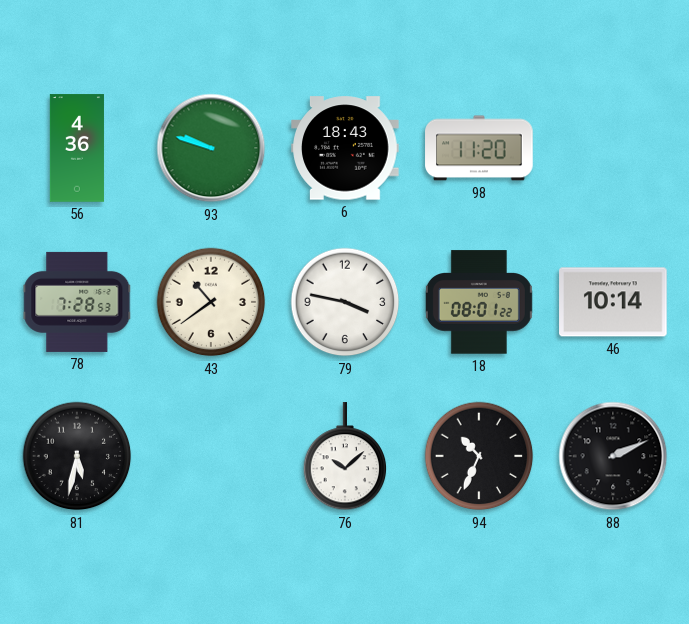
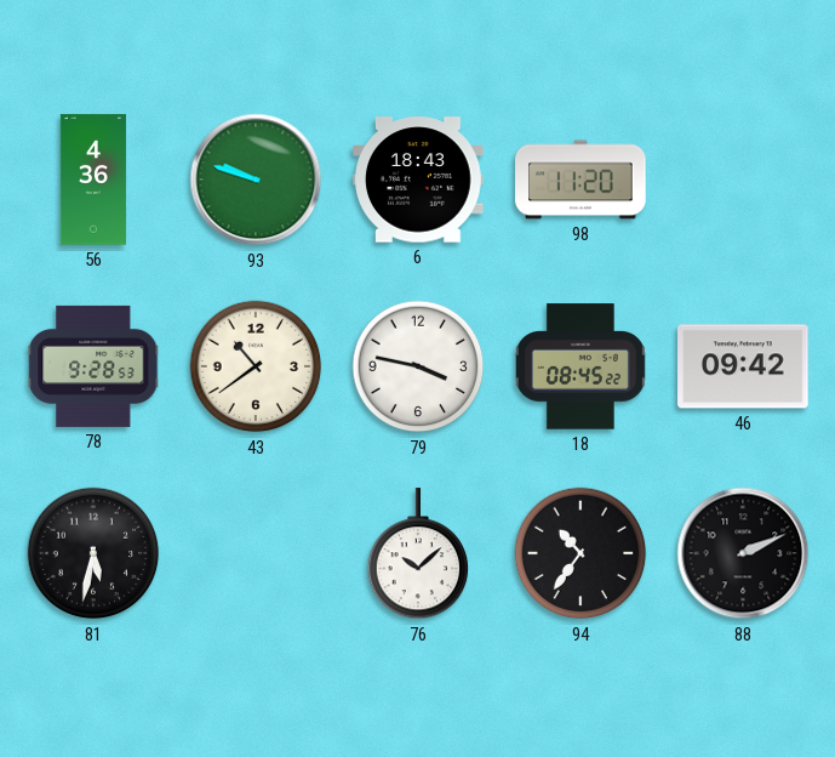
78: 7:28 -> 9:28
18: 08:01 -> 08:45
46: 10:14 -> 09:42
94: 10:34 -> 10:36
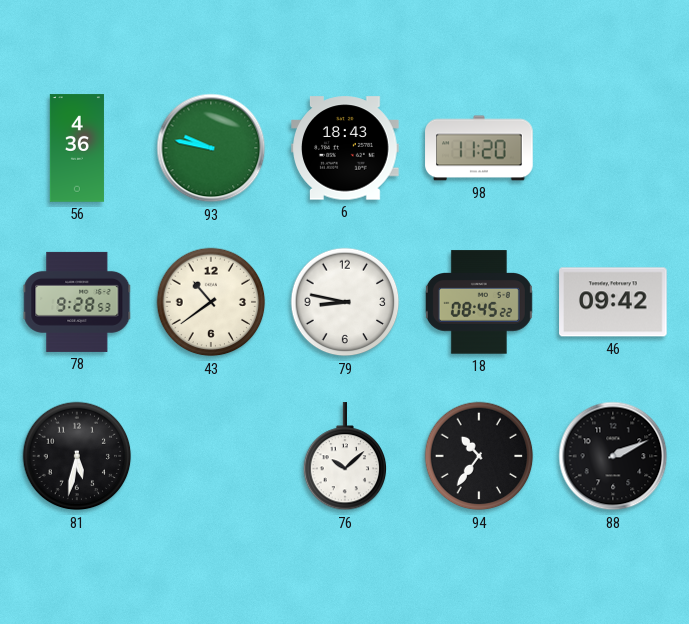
93: 9:48 -> 9:47
79: 3:47 -> 8:47
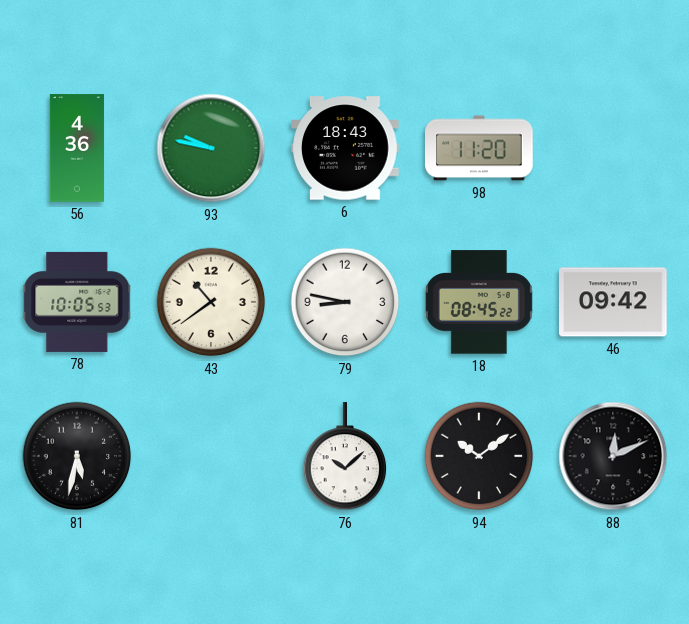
78: 9:28 -> 10:05
94: 10:36 -> 10:09
88: 2:11 -> 12:11
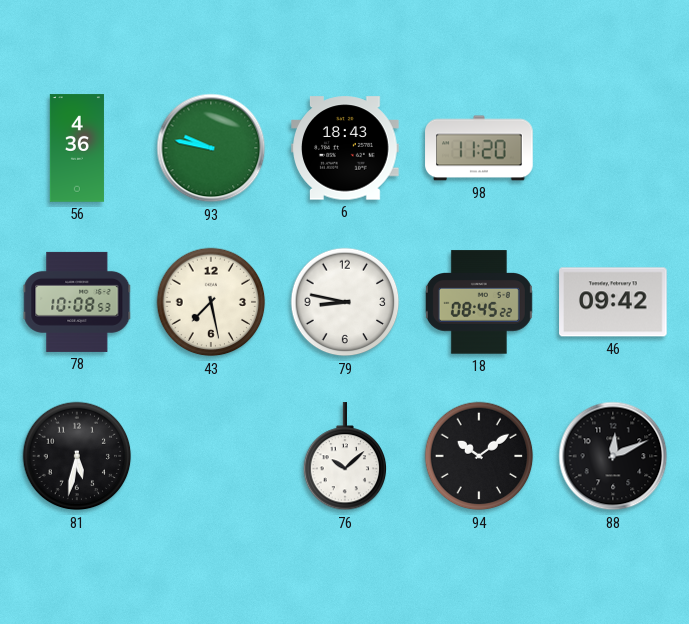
78: 10:05 -> 10:08
43: 10:39 -> 7:28
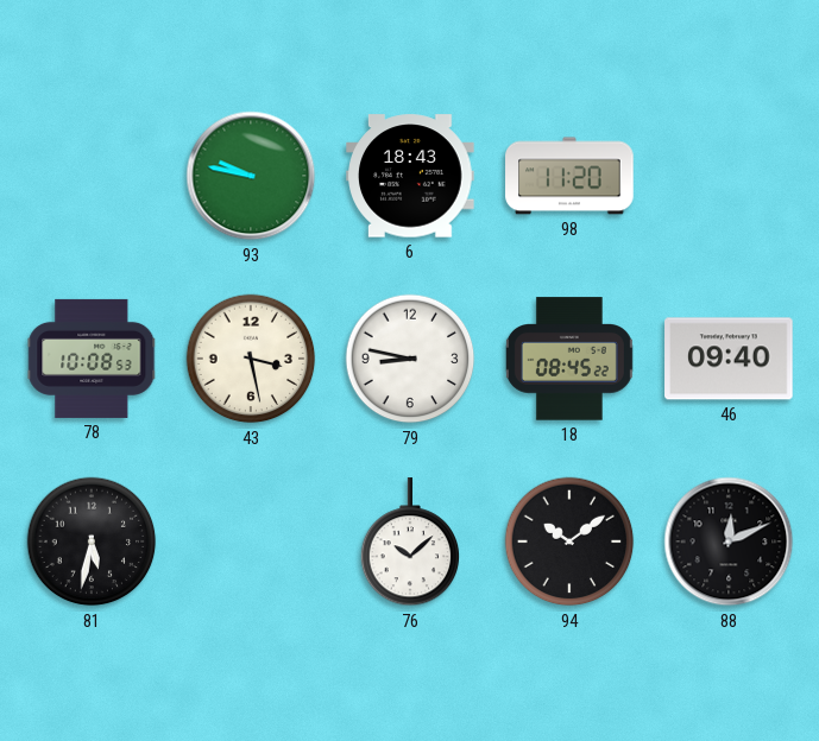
56: 4:36 -> none
43: 7:28 -> 3:28
46: 09:42 -> 09:40
